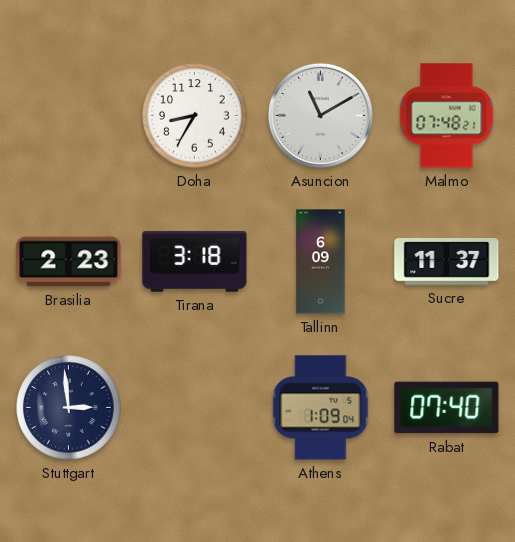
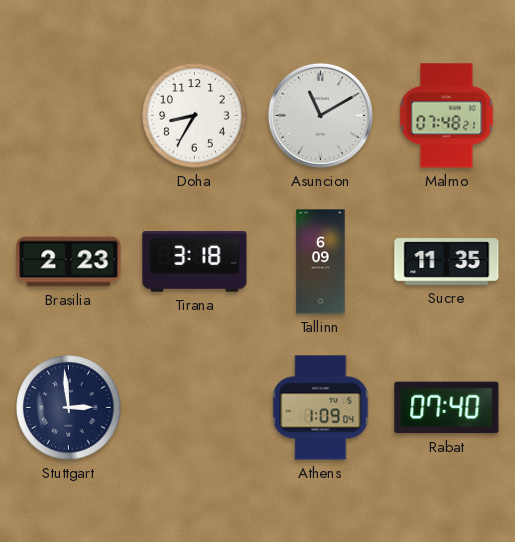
Sucre: 11:37 -> 11:35
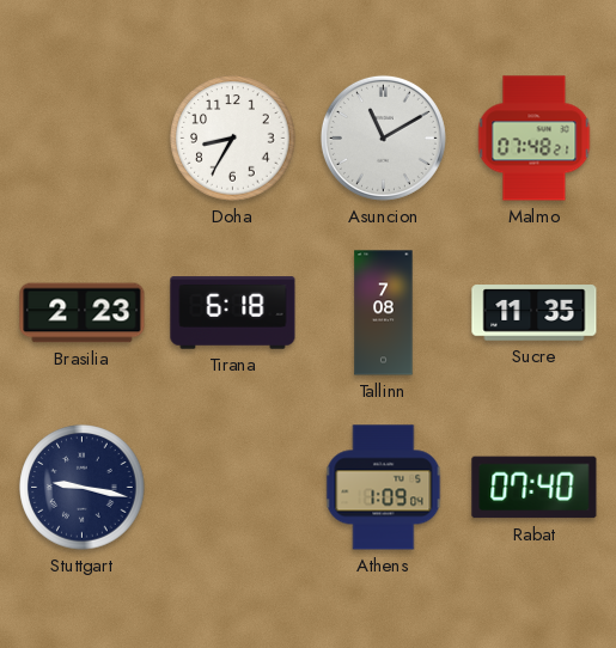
Tirana: 3:18 -> 6:18
Tallinn: 6:09 -> 7:08
Stuttgart: 2:59 -> 9:17
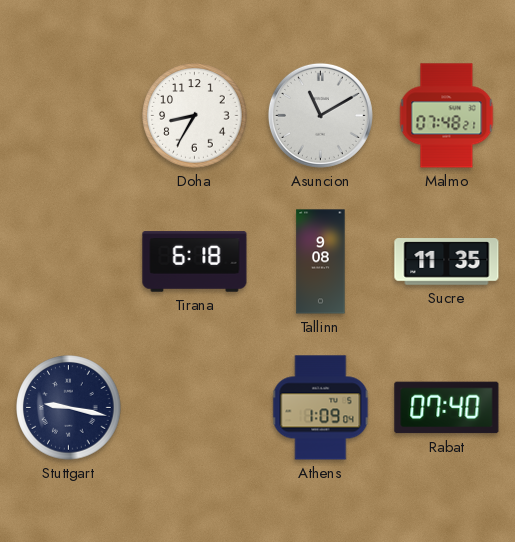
Brasilia: 2:23 -> none
Tallinn: 7:08 -> 9:08
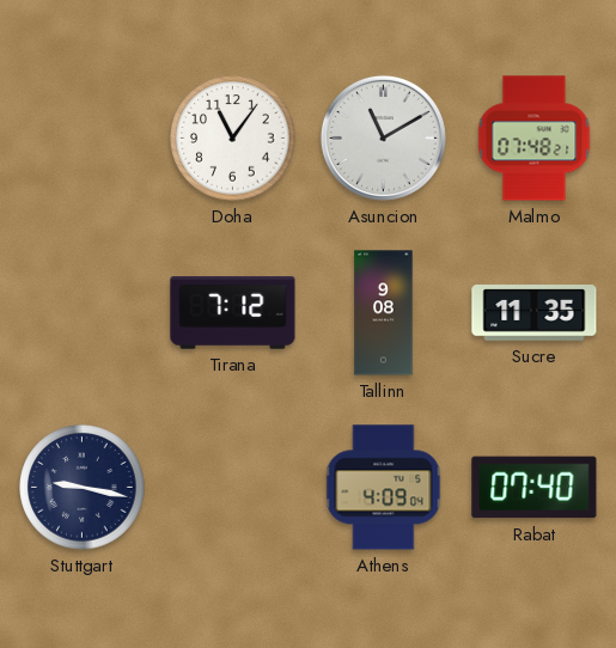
Doha: 8:35 -> 11:06
Tirana: 6:18 -> 7:12
Athens: 1:09 -> 4:09
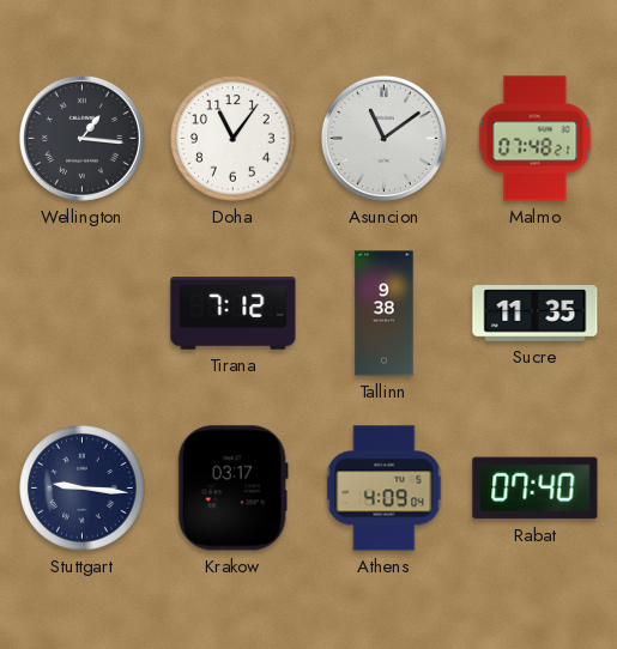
Wellington: none -> 1:16
Asuncion: 11:10 -> 11:09
Tallinn: 9:08 -> 9:38
Stuttgart: 9:17 -> 9:16
Krakow: none -> 03:17
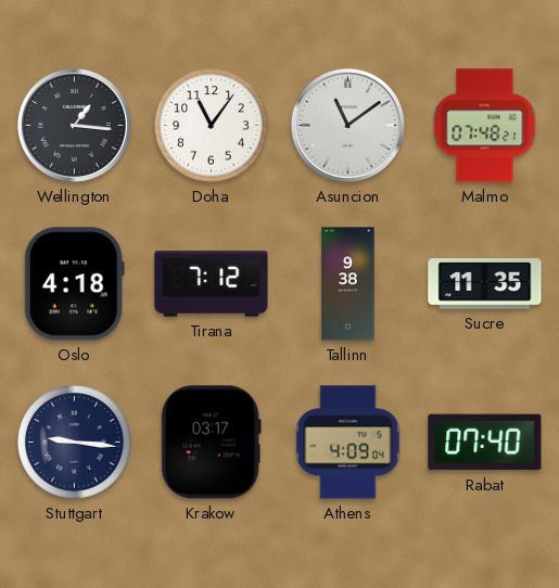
Oslo: none -> 4:18
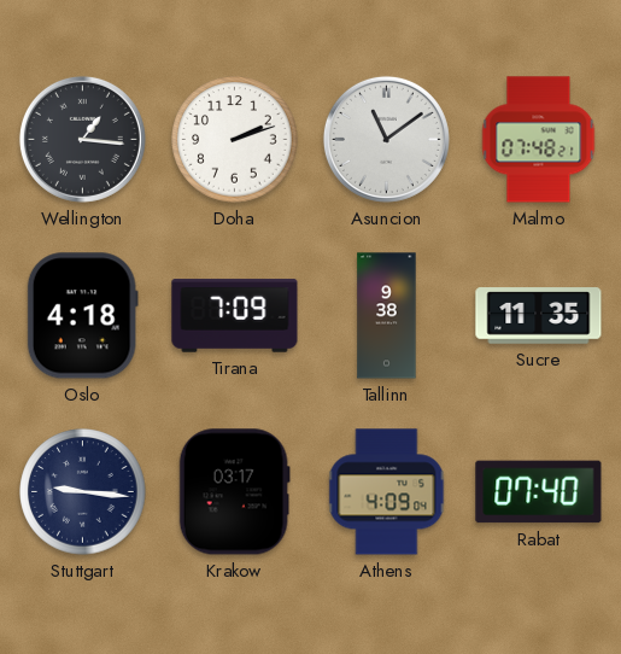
Doha: 11:06 -> 2:12
Tirana: 7:12 -> 7:09
